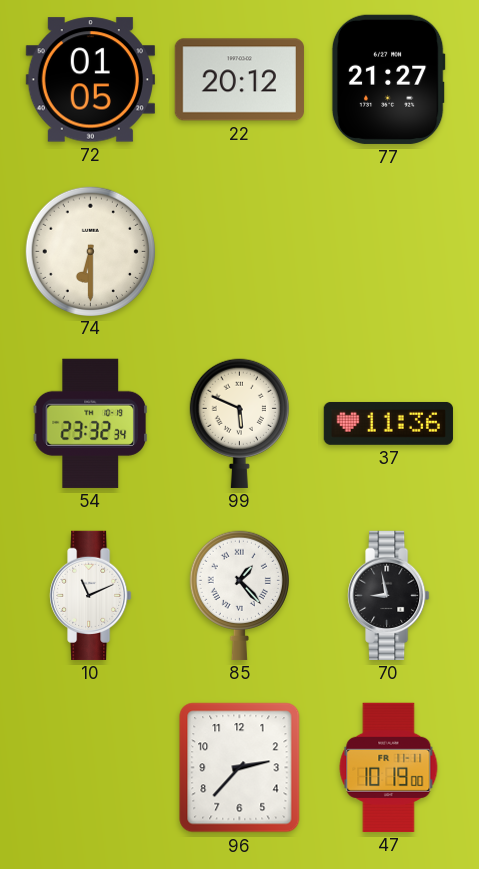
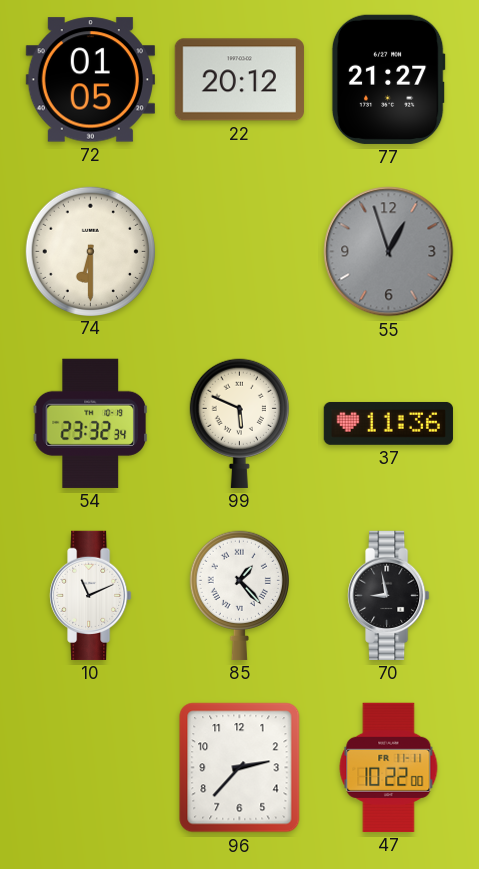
55: none -> 12:57
47: 10:19 -> 10:22
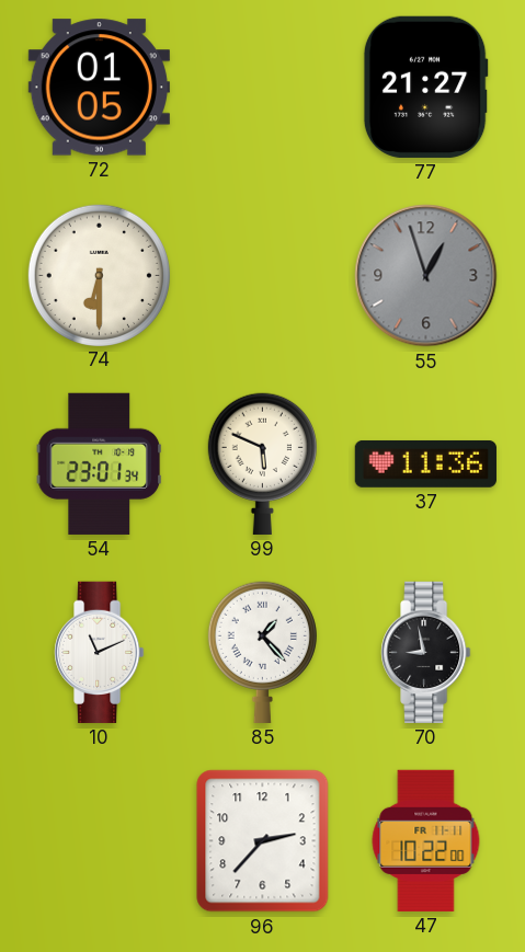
22: 20:12 -> none
54: 23:32 -> 23:01
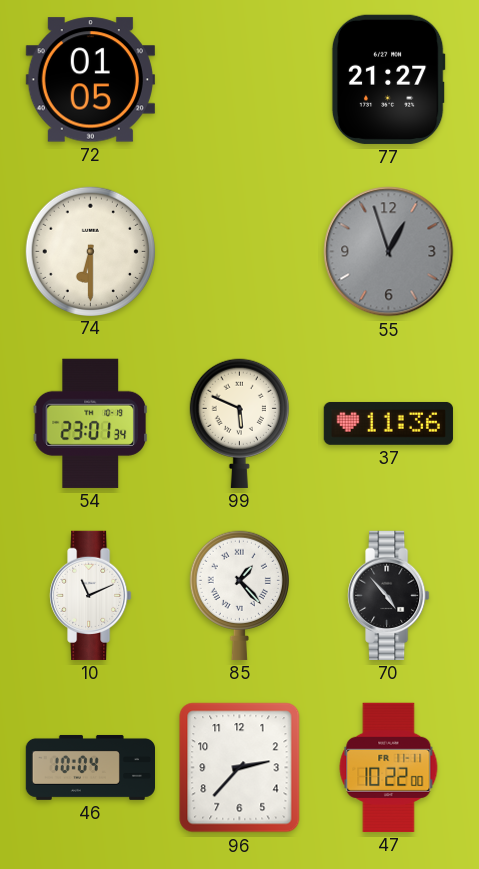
70: 8:58 -> 4:53
46: none -> 10:04
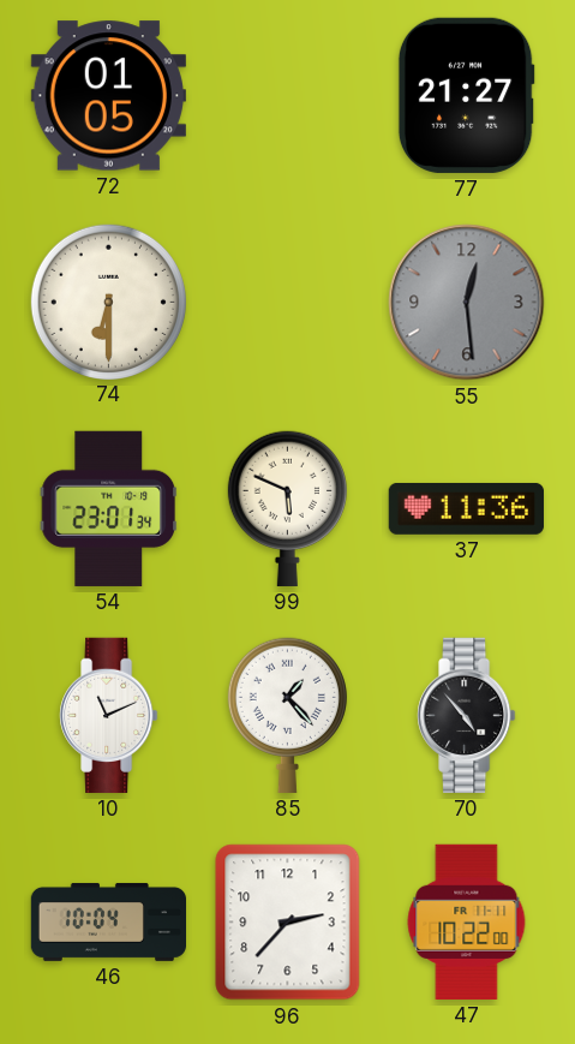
55: 12:57 -> 12:29
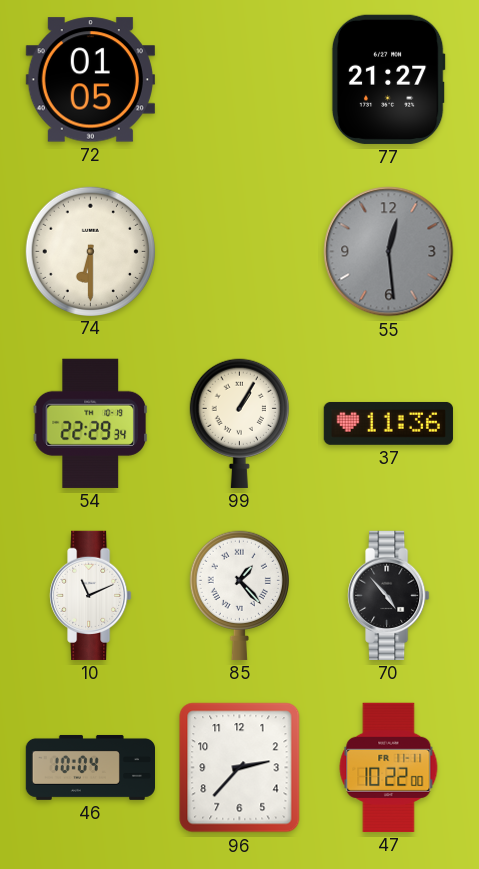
54: 23:01 -> 22:29
99: 5:49 -> 1:05
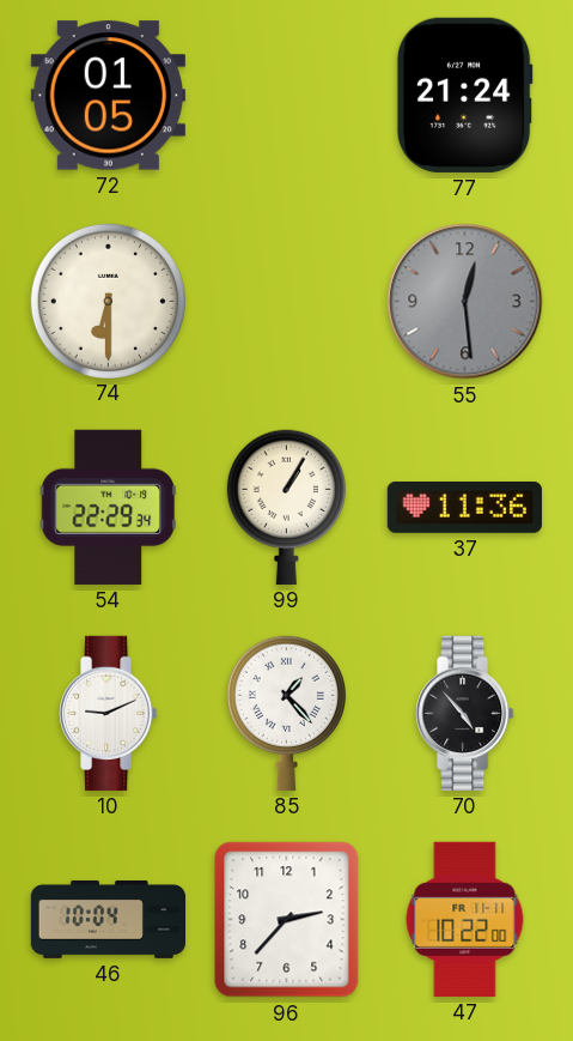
77: 21:27 -> 21:24
10: 11:11 -> 9:11
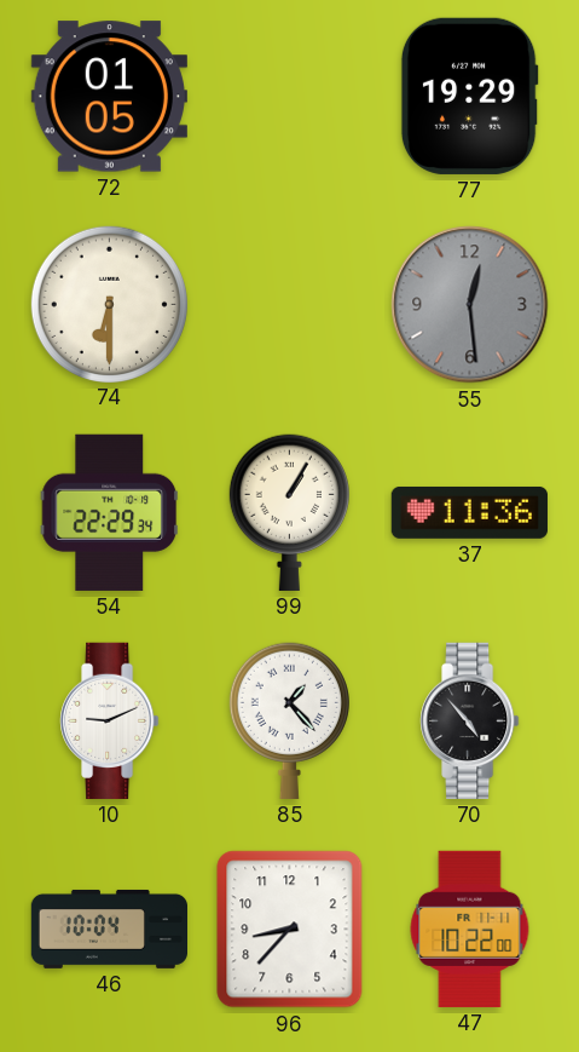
77: 21:24 -> 19:29
96: 2:37 -> 8:37
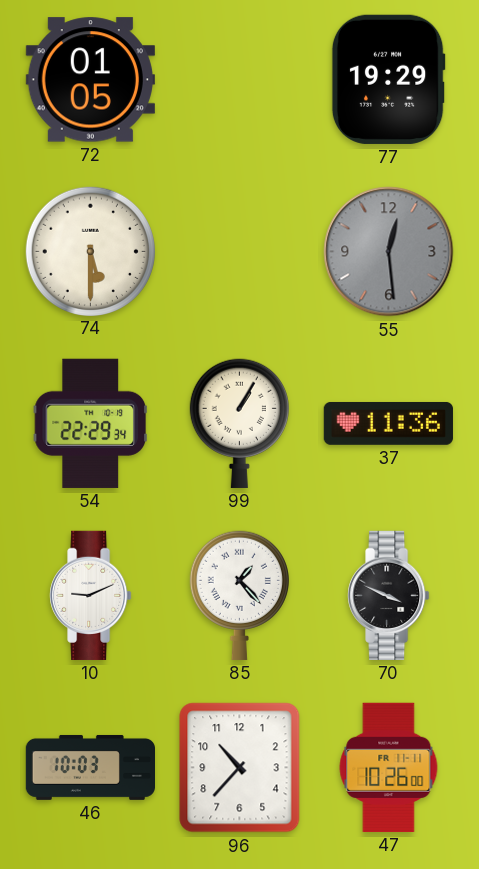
74: 6:30 -> 5:30
70: 4:53 -> 3:49
46: 10:04 -> 10:03
96: 8:37 -> 10:37
47: 10:22 -> 10:26
